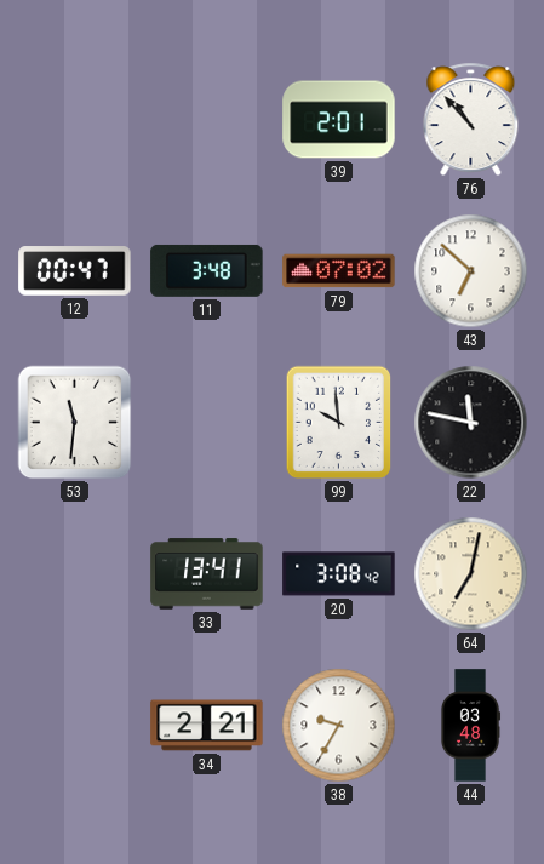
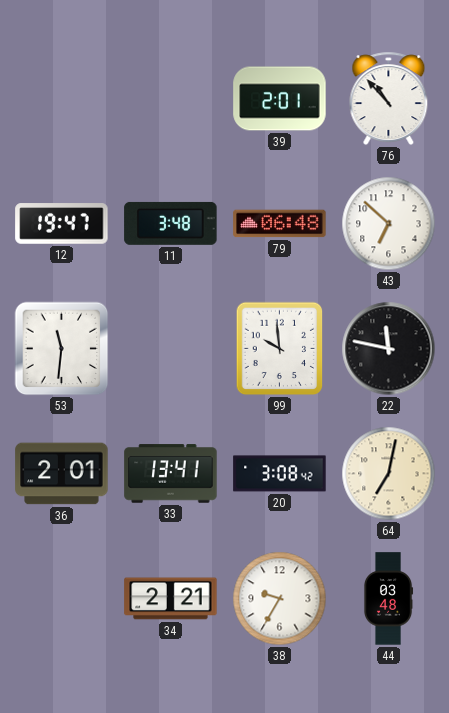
12: 00:47 -> 19:47
79: 07:02 -> 06:48
36: none -> 2:01
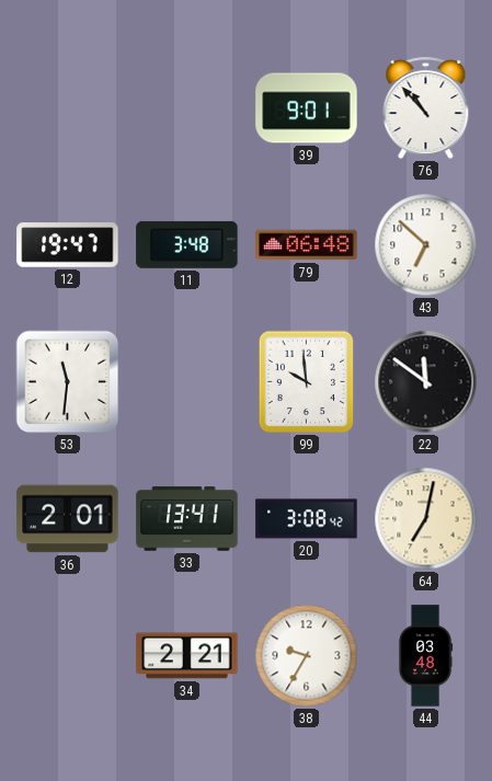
39: 2:01 -> 9:01
22: 11:47 -> 11:51
